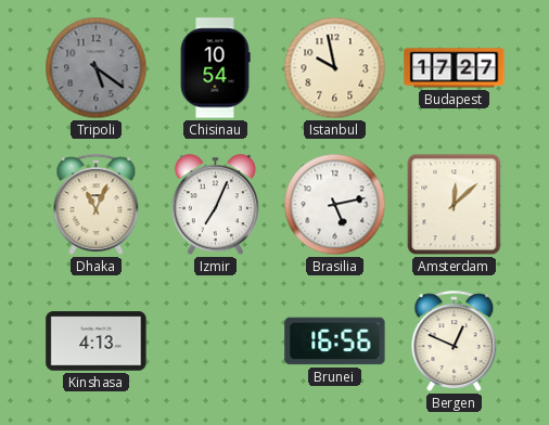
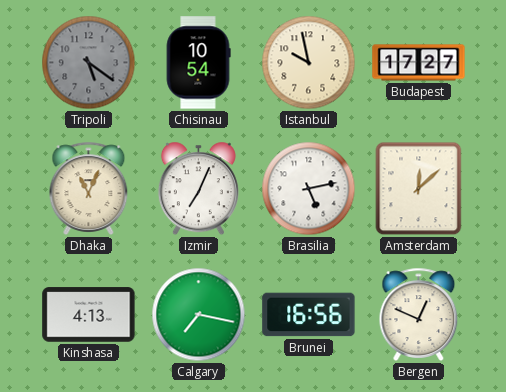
Calgary: none -> 7:17
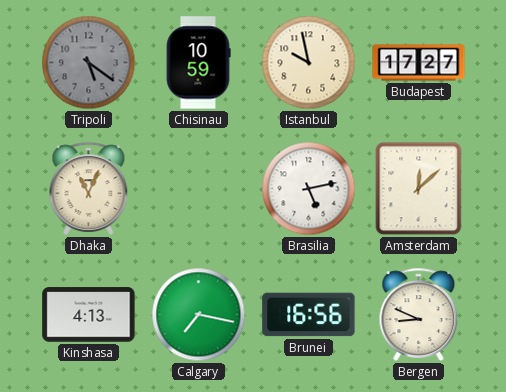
Chisinau: 10:54 -> 10:59
Izmir: 7:04 -> none
Bergen: 12:49 -> 8:49
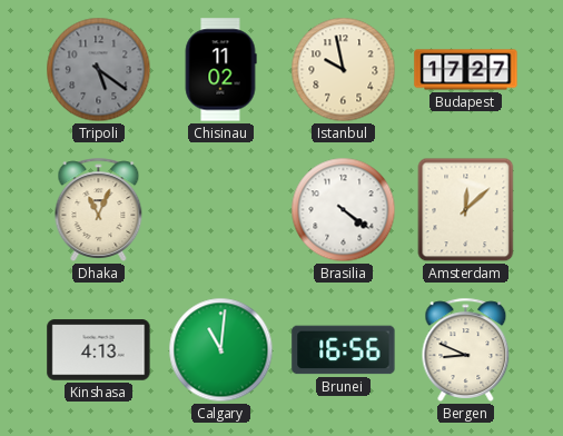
Chisinau: 10:59 -> 11:02
Brasilia: 5:13 -> 4:21
Calgary: 7:17 -> 11:01
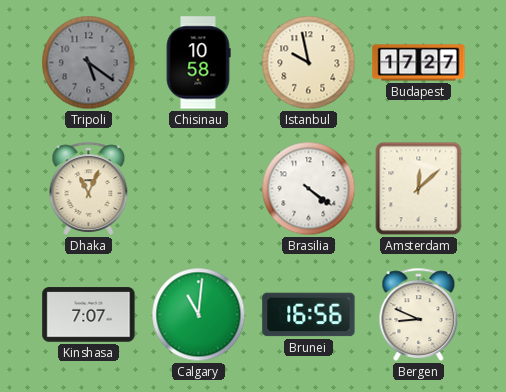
Chisinau: 11:02 -> 10:58
Kinshasa: 4:13 -> 7:07
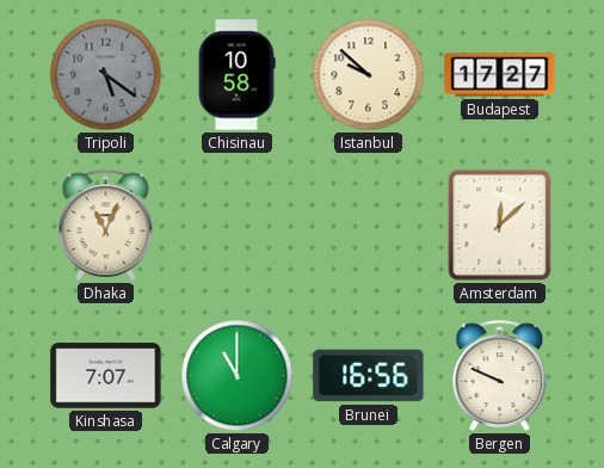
Istanbul: 9:58 -> 9:52
Brasilia: 4:21 -> none
Calgary: 11:01 -> 11:00
Bergen: 8:49 -> 9:49
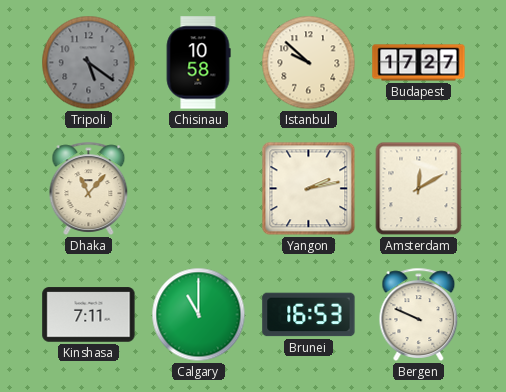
Dhaka: 11:04 -> 11:07
Yangon: none -> 2:13
Amsterdam: 12:08 -> 12:10
Kinshasa: 7:07 -> 7:11
Brunei: 16:56 -> 16:53
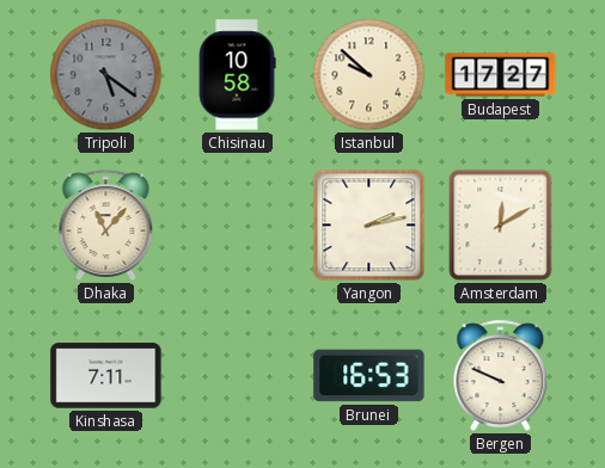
Calgary: 11:00 -> none
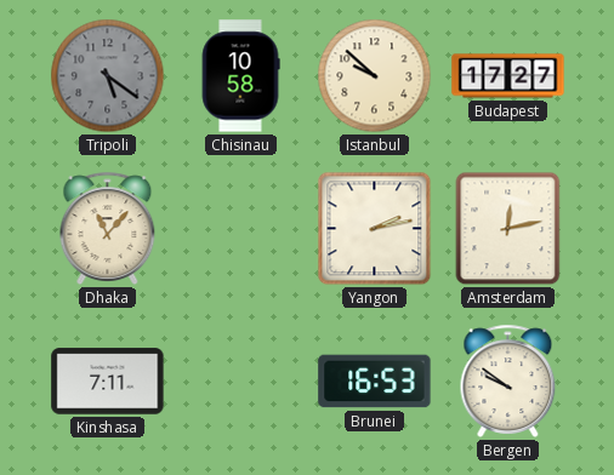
Amsterdam: 12:10 -> 12:13
Bergen: 9:49 -> 9:51
